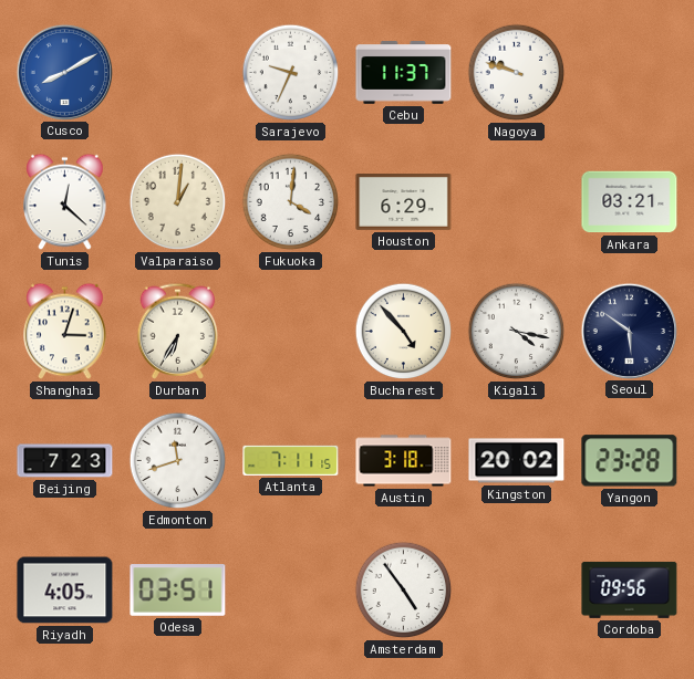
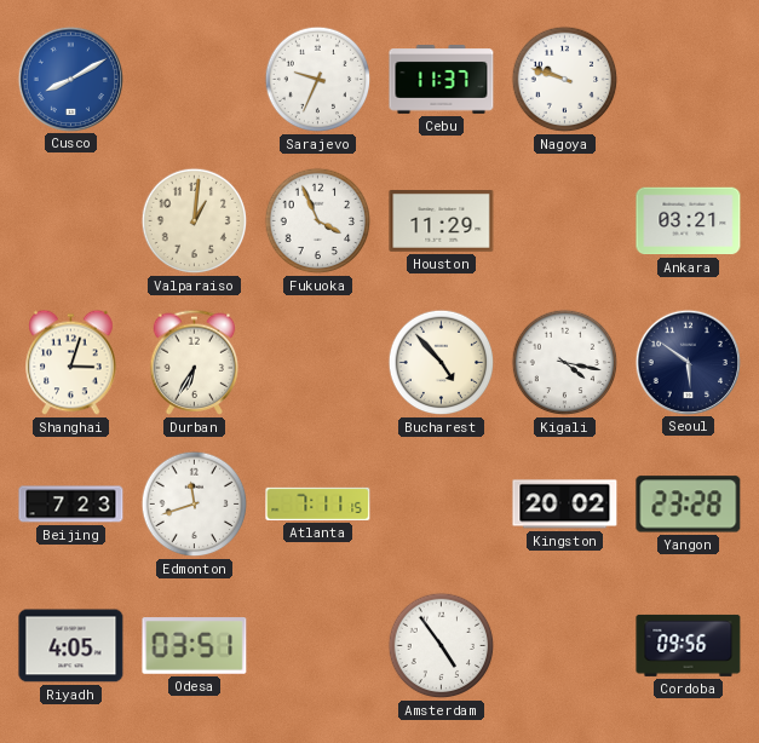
Tunis: 12:22 -> none
Fukuoka: 4:01 -> 3:56
Houston: 6:29 -> 11:29
Austin: 3:18 -> none
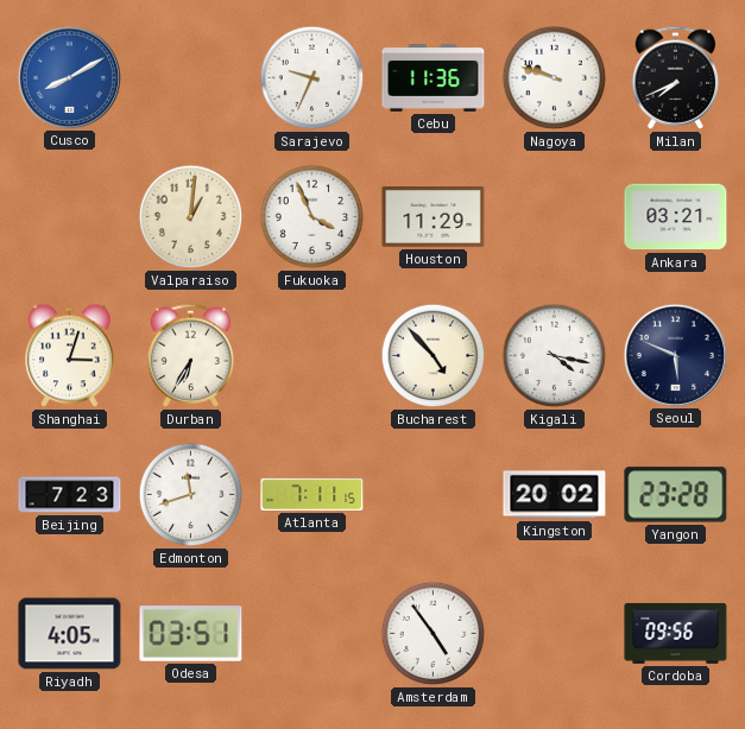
Cebu: 11:37 -> 11:36
Milan: none -> 7:41
Seoul: 5:51 -> 5:49
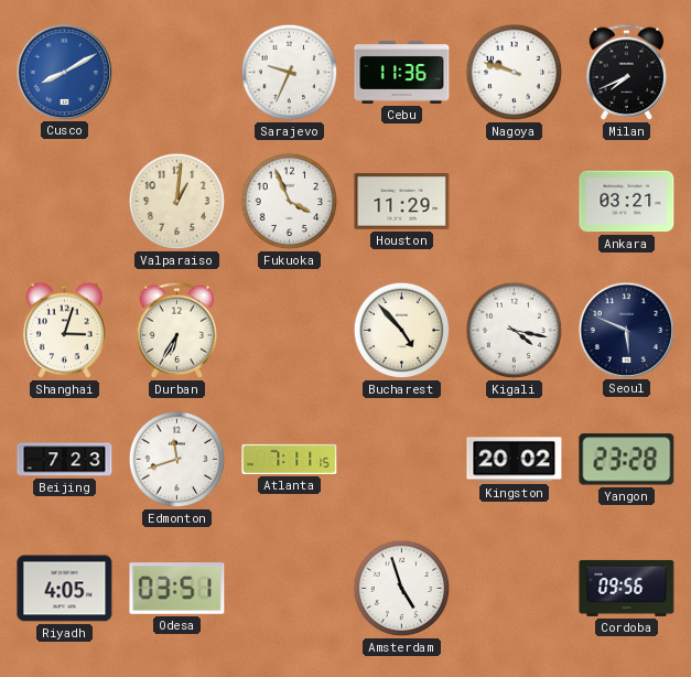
Amsterdam: 4:54 -> 4:57
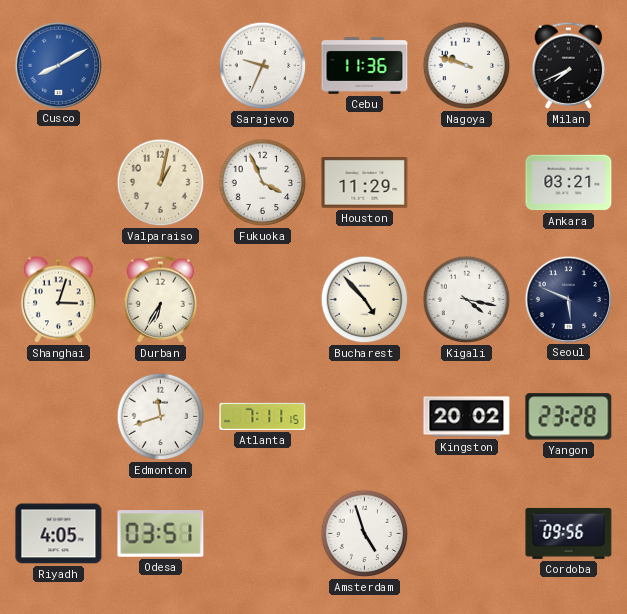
Valparaiso: 1:01 -> 1:02
Beijing: 7:23 -> none
